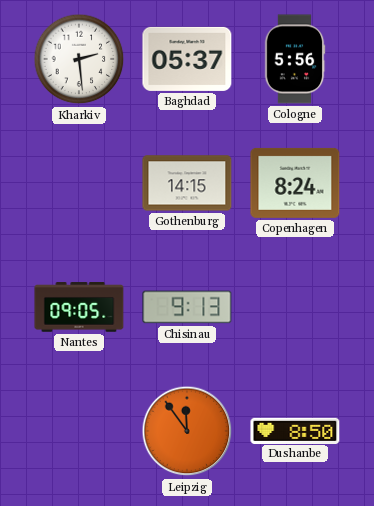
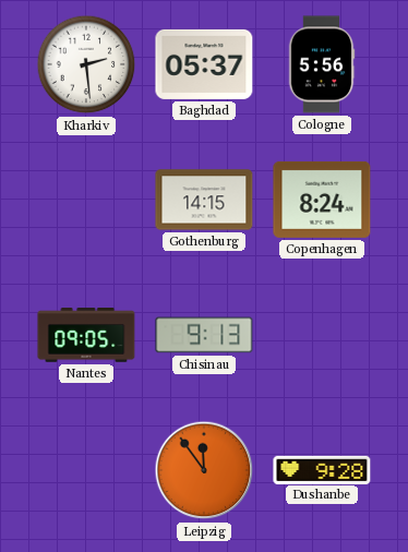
Dushanbe: 8:50 -> 9:28
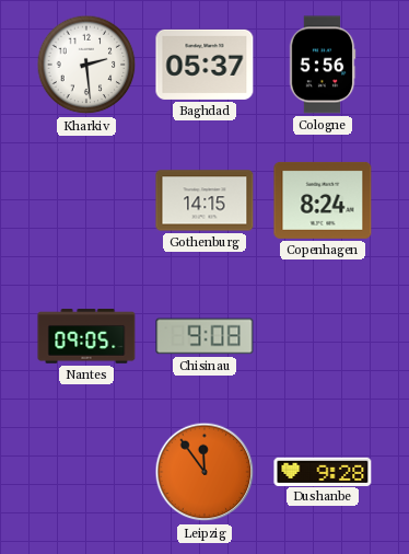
Chisinau: 9:13 -> 9:08
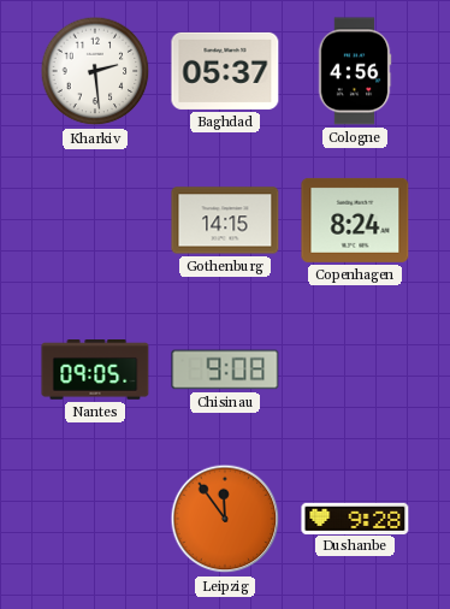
Cologne: 5:56 -> 4:56
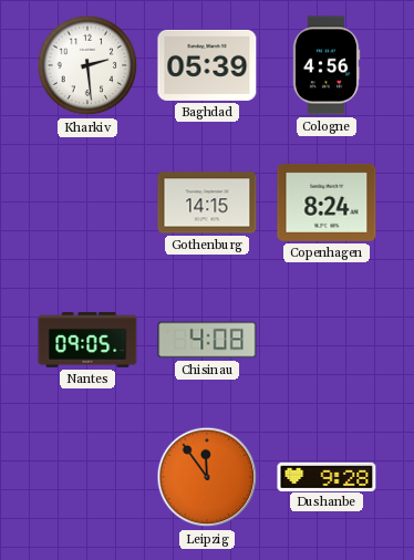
Baghdad: 05:37 -> 05:39
Chisinau: 9:08 -> 4:08
